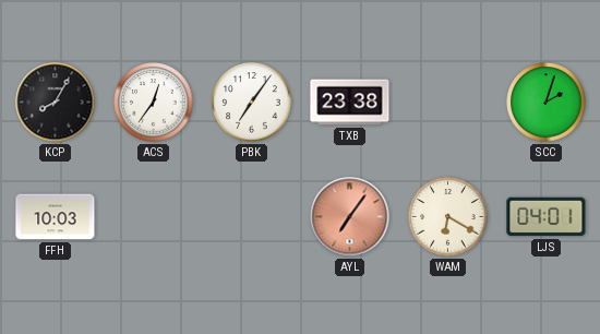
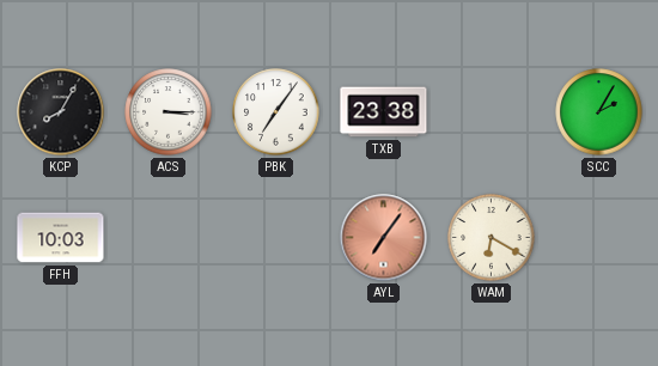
ACS: 12:36 -> 3:15
SCC: 2:03 -> 2:05
LJS: 04:01 -> none
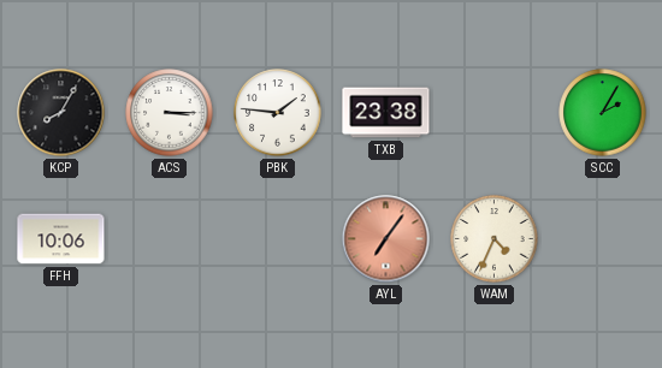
PBK: 7:06 -> 1:46
FFH: 10:03 -> 10:06
WAM: 6:20 -> 4:34
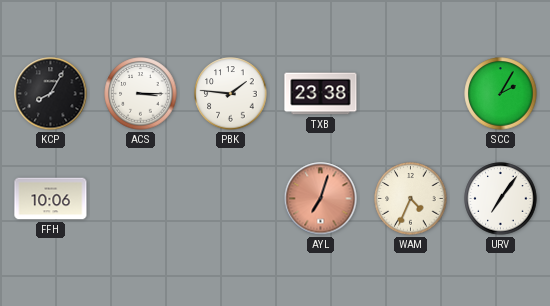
AYL: 7:06 -> 7:03
URV: none -> 7:06
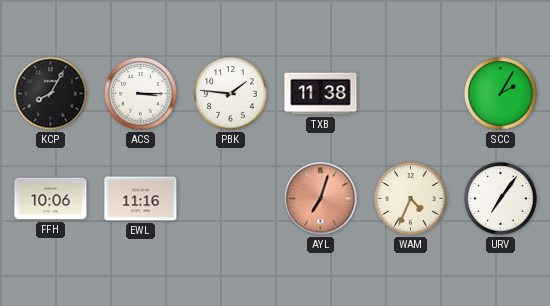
TXB: 23:38 -> 11:38
EWL: none -> 11:16
